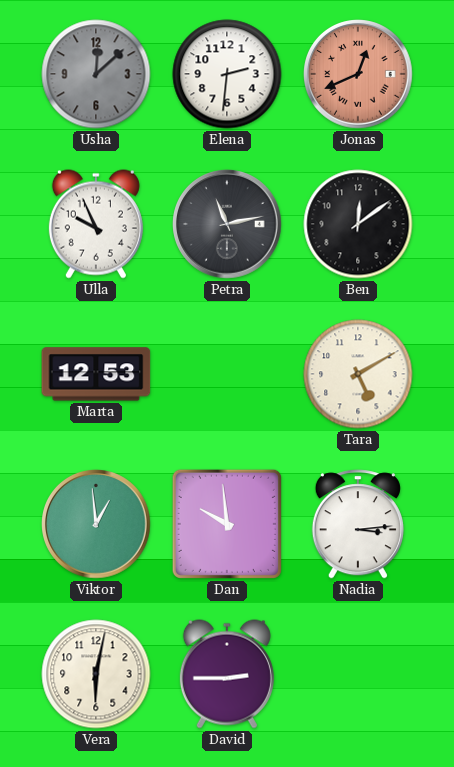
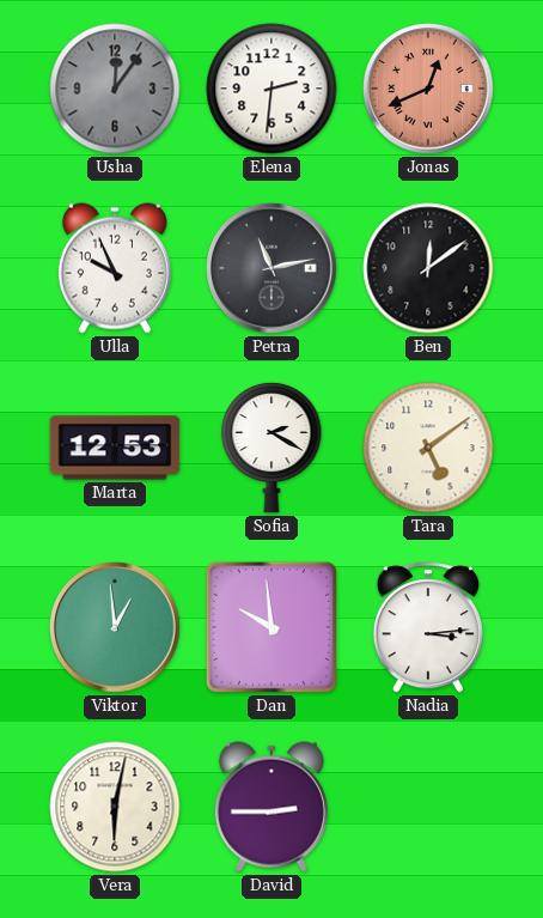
Usha: 12:08 -> 12:06
Sofia: none -> 2:20
Tara: 5:10 -> 5:09
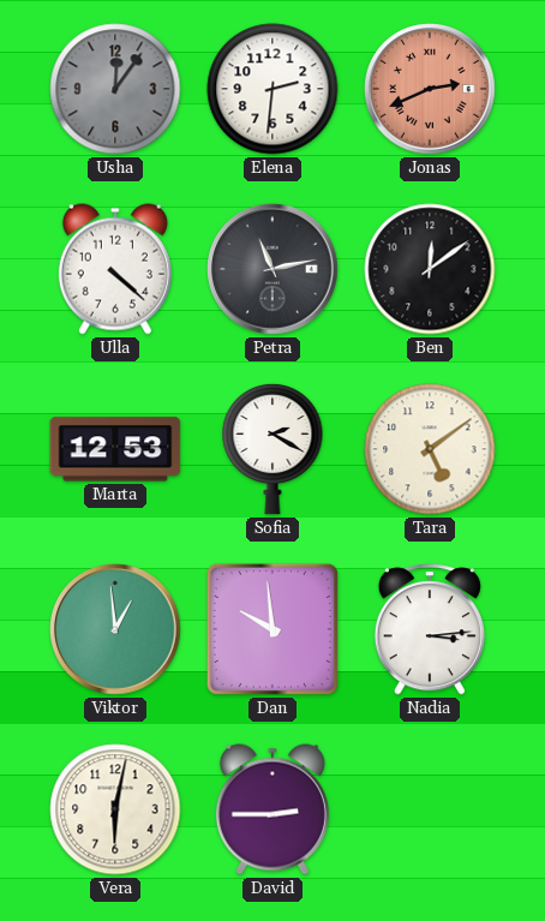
Jonas: 12:41 -> 2:41
Ulla: 9:56 -> 4:22
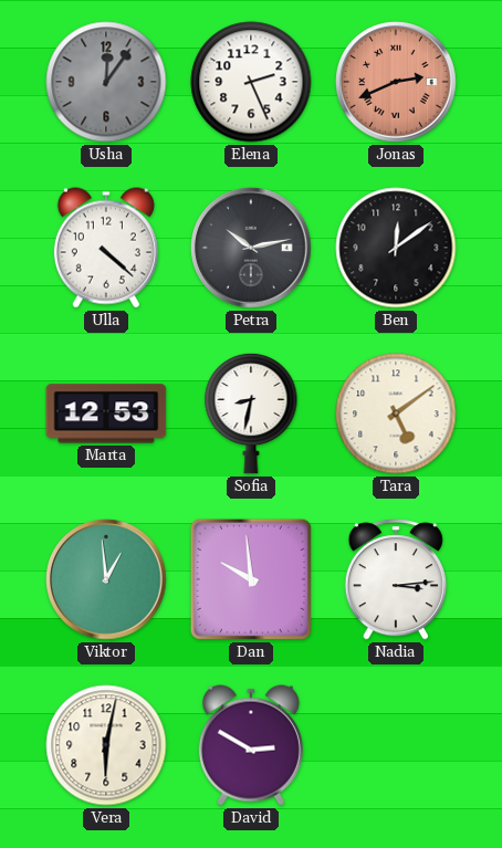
Elena: 2:31 -> 2:26
Petra: 11:13 -> 10:13
Sofia: 2:20 -> 8:32
David: 2:45 -> 2:50
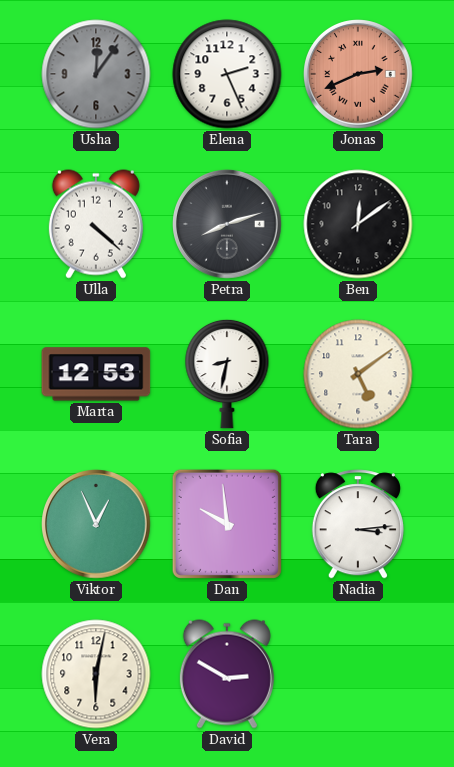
Petra: 10:13 -> 8:12
Viktor: 12:59 -> 12:56
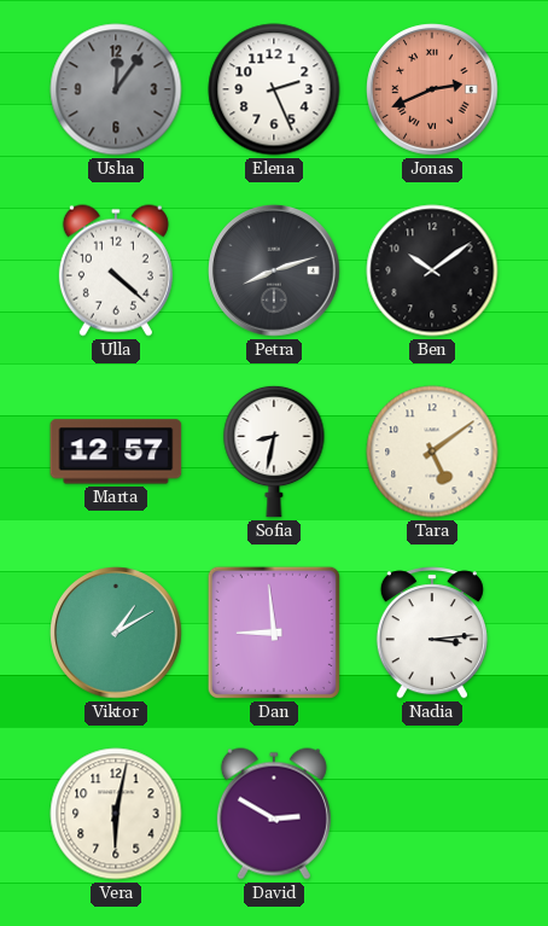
Ben: 12:09 -> 10:09
Marta: 12:53 -> 12:57
Viktor: 12:56 -> 1:10
Dan: 9:59 -> 8:59
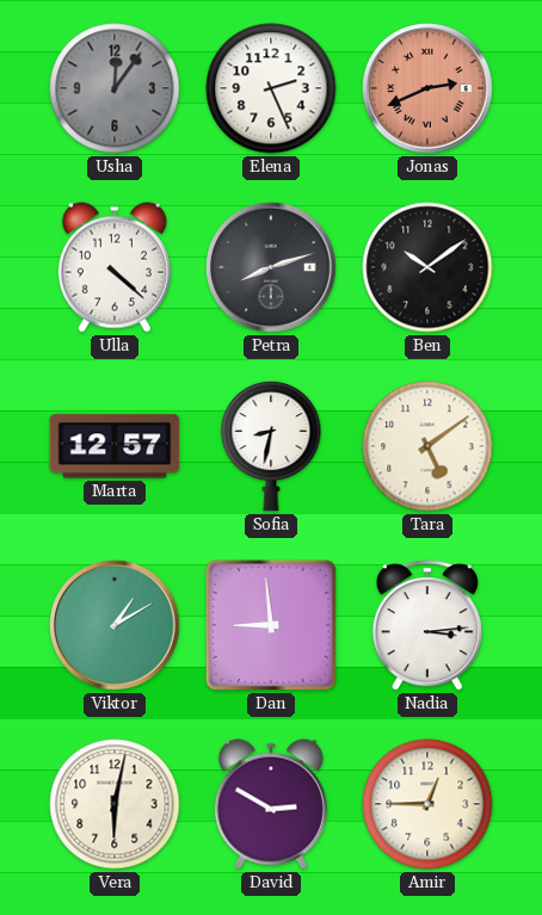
Amir: none -> 12:45
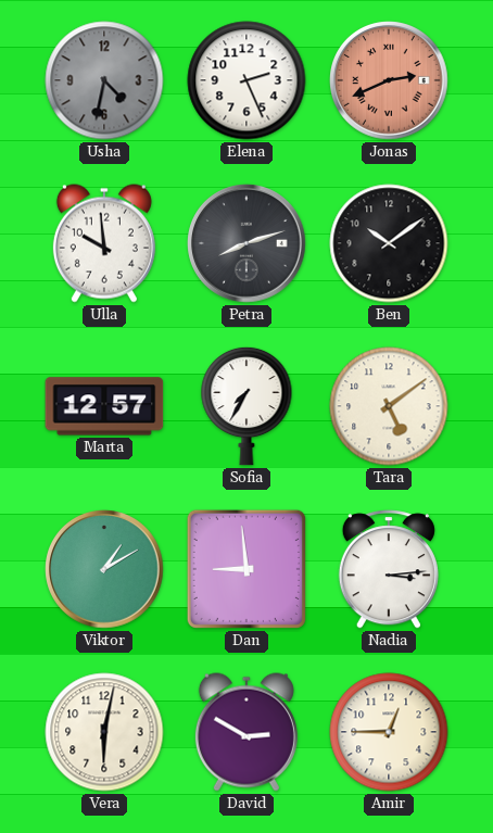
Usha: 12:06 -> 4:32
Ulla: 4:22 -> 9:59
Sofia: 8:32 -> 7:35
